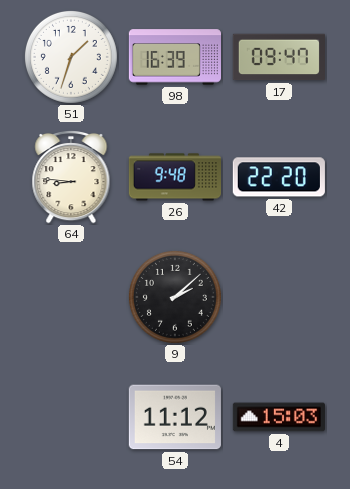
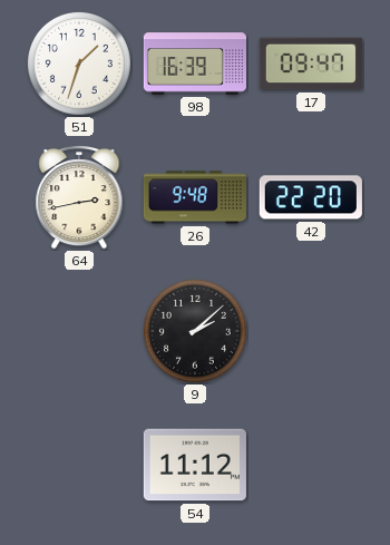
64: 8:46 -> 2:43
4: 15:03 -> none
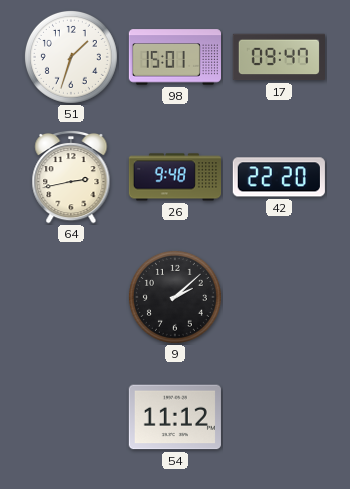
98: 16:39 -> 15:01
